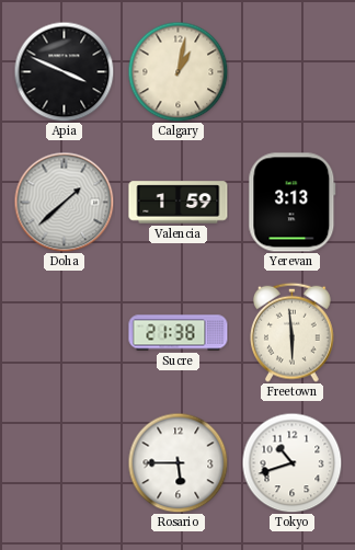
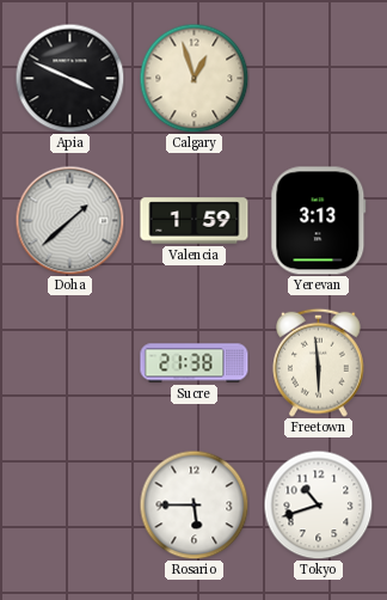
Calgary: 1:02 -> 12:57
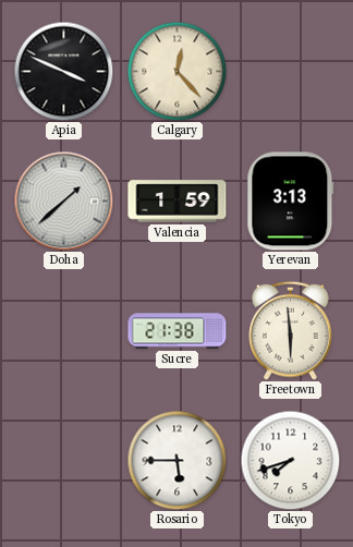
Calgary: 12:57 -> 12:23
Tokyo: 10:42 -> 7:42
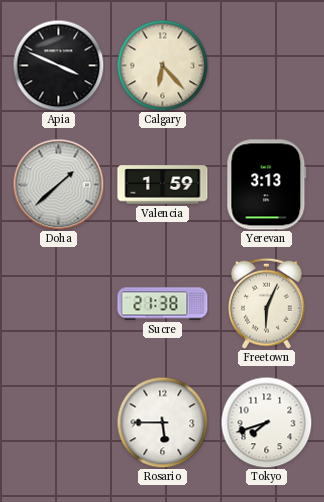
Calgary: 12:23 -> 6:23
Freetown: 5:59 -> 6:04
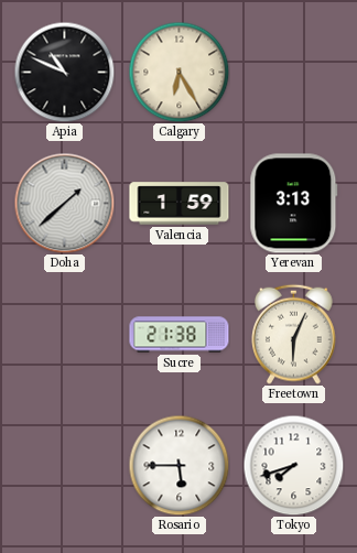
Apia: 3:49 -> 10:49
Calgary: 6:23 -> 6:25
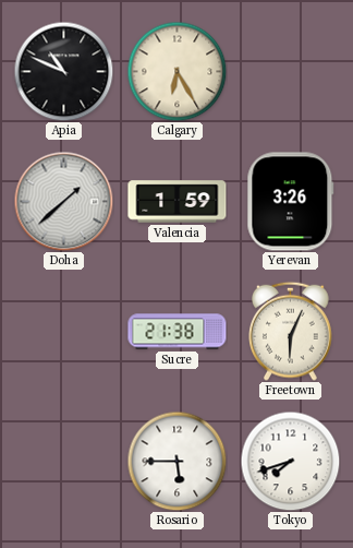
Yerevan: 3:13 -> 3:26
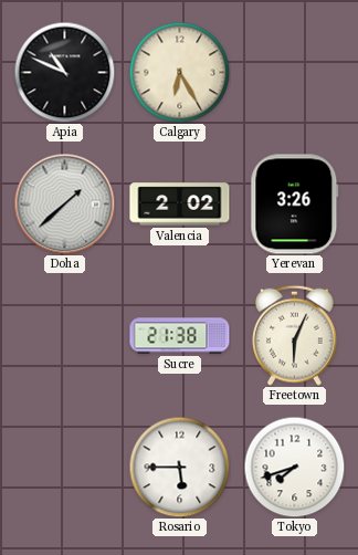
Valencia: 1:59 -> 2:02
